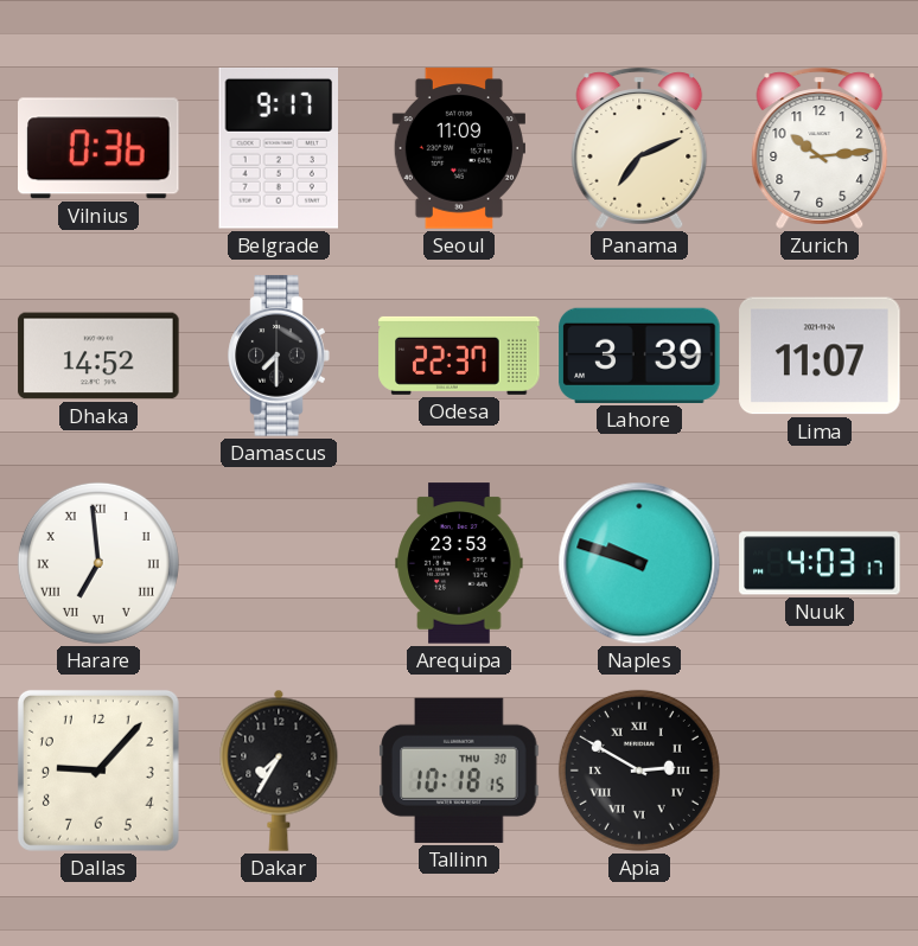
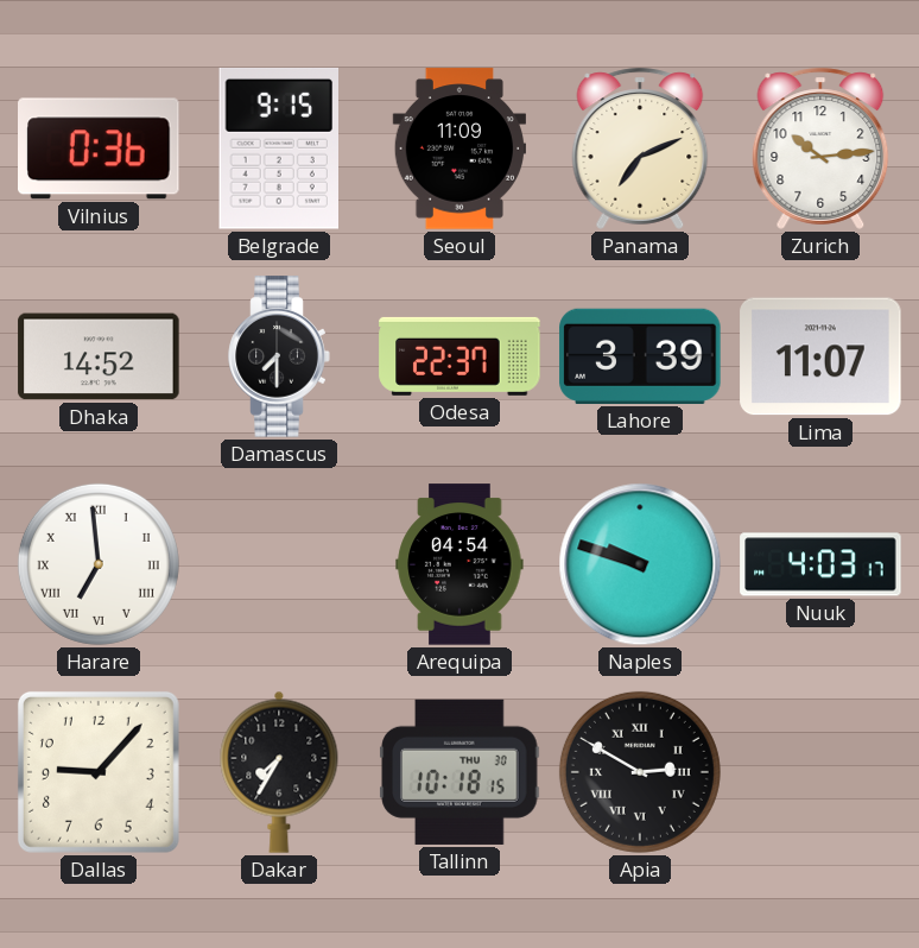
Belgrade: 9:17 -> 9:15
Arequipa: 23:53 -> 04:54
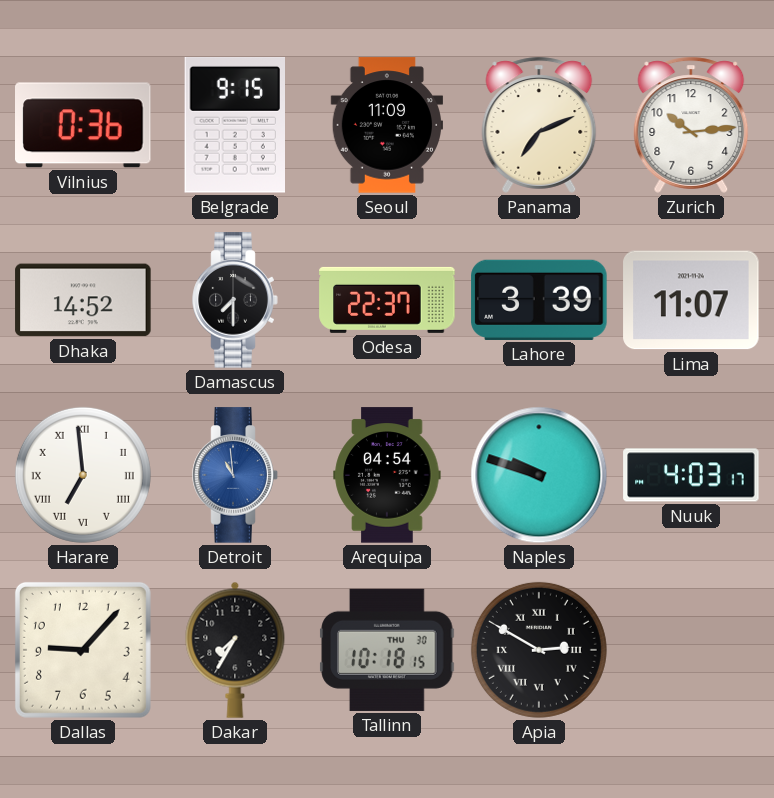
Detroit: none -> 10:59
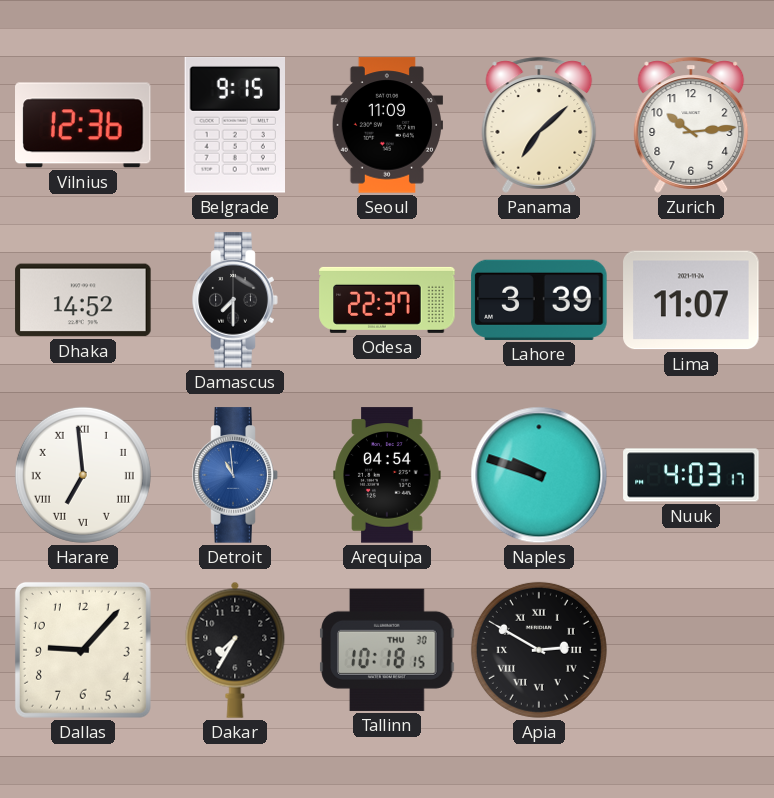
Vilnius: 0:36 -> 12:36
Panama: 7:11 -> 7:08
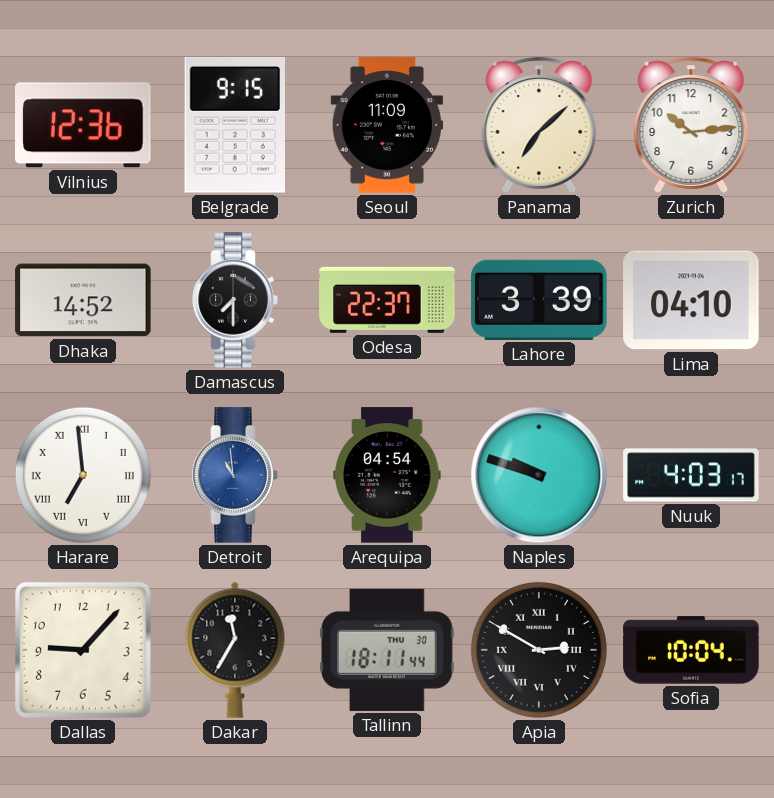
Lima: 11:07 -> 04:10
Dakar: 7:35 -> 11:35
Tallinn: 10:18 -> 18:11
Sofia: none -> 10:04
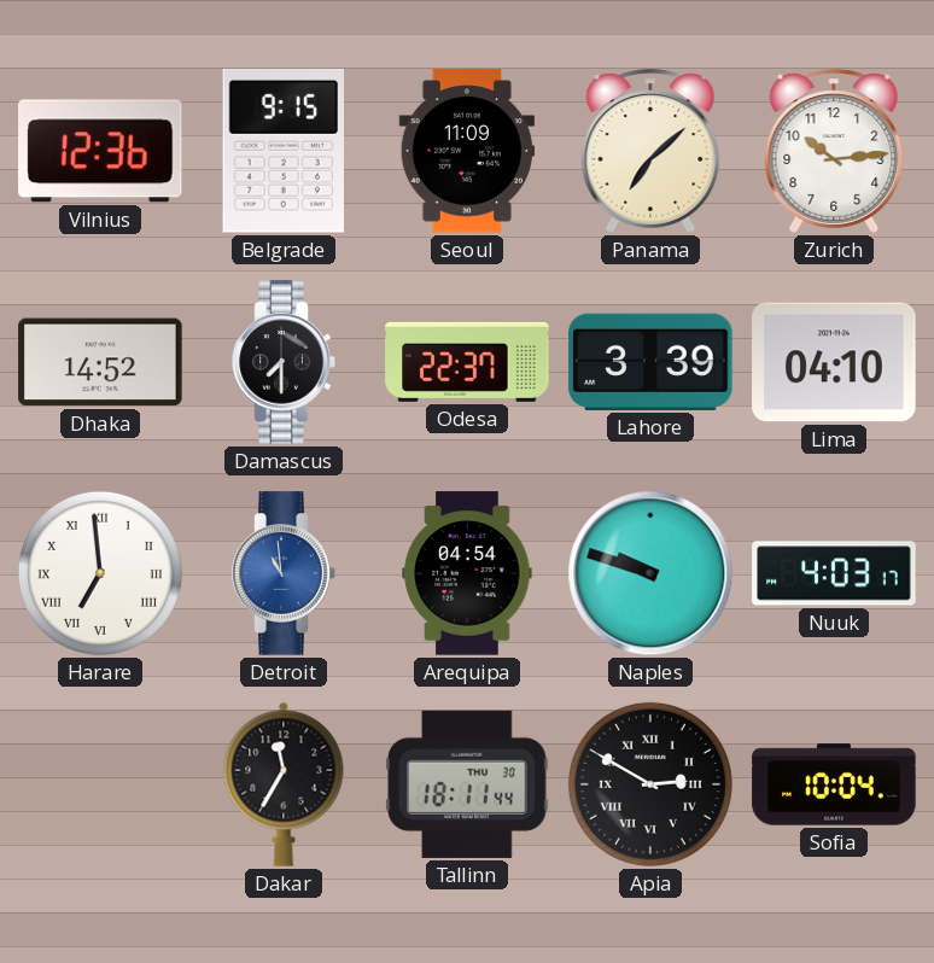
Dallas: 9:07 -> none
